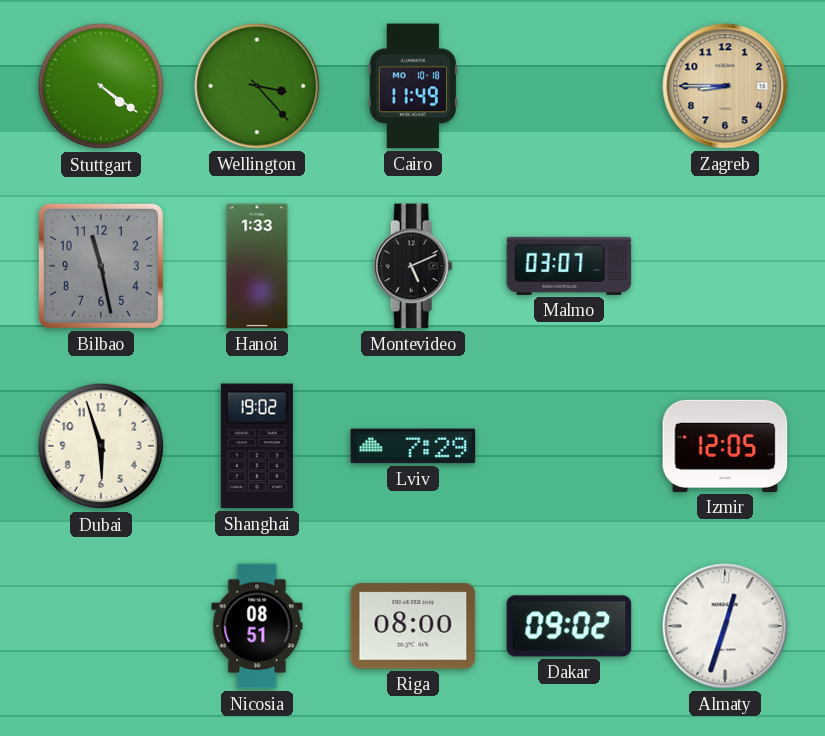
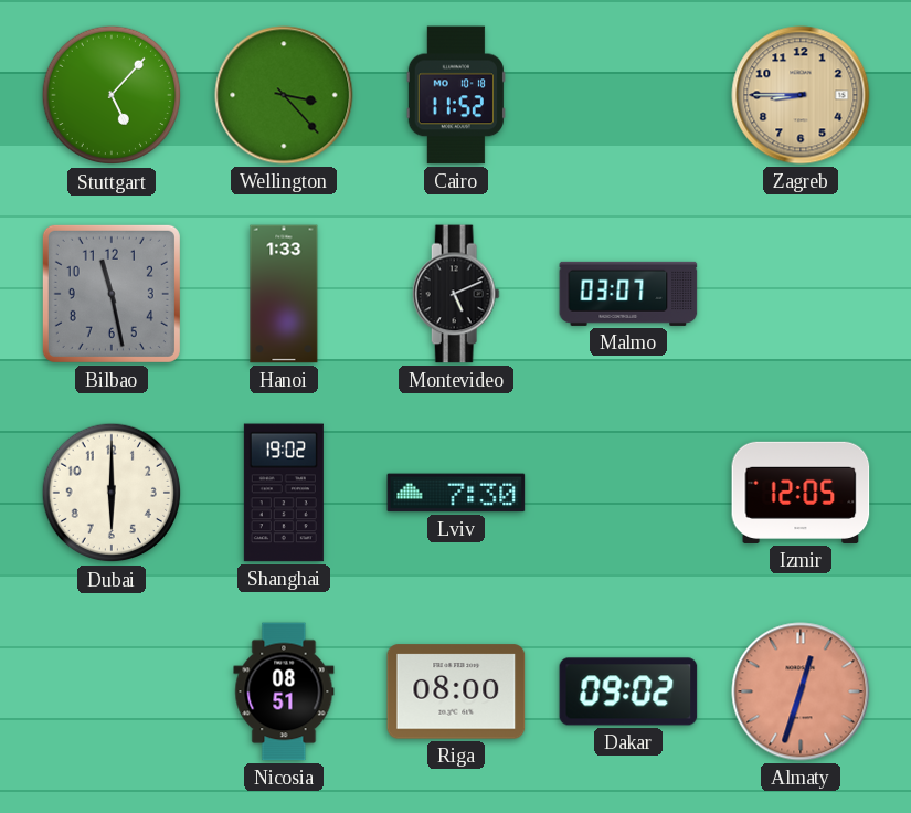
Stuttgart: 4:21 -> 5:07
Cairo: 11:49 -> 11:52
Dubai: 5:57 -> 6:00
Lviv: 7:29 -> 7:30
Almaty dial: white -> salmon
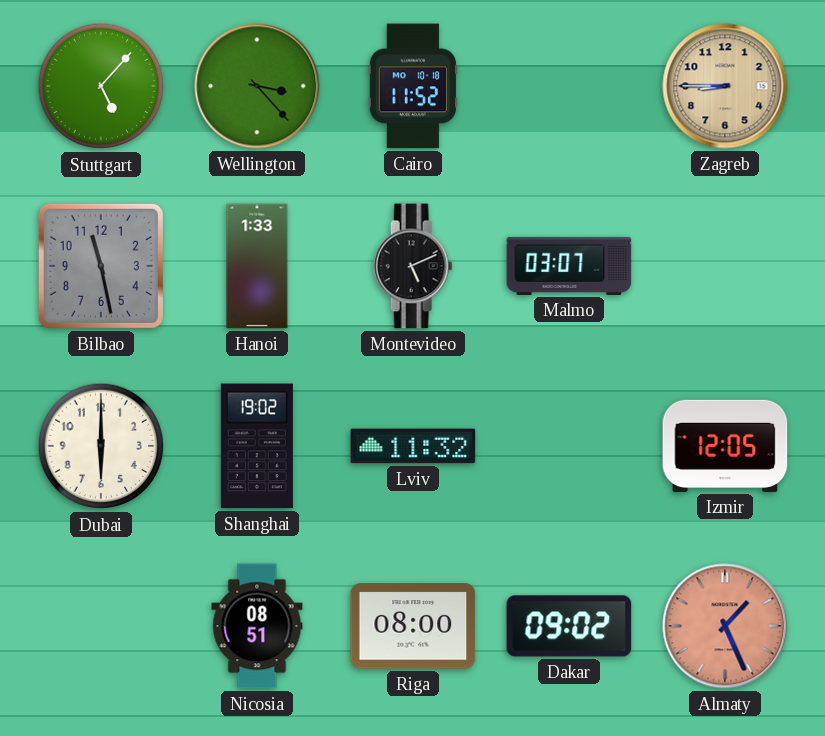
Lviv: 7:30 -> 11:32
Almaty: 12:33 -> 1:26
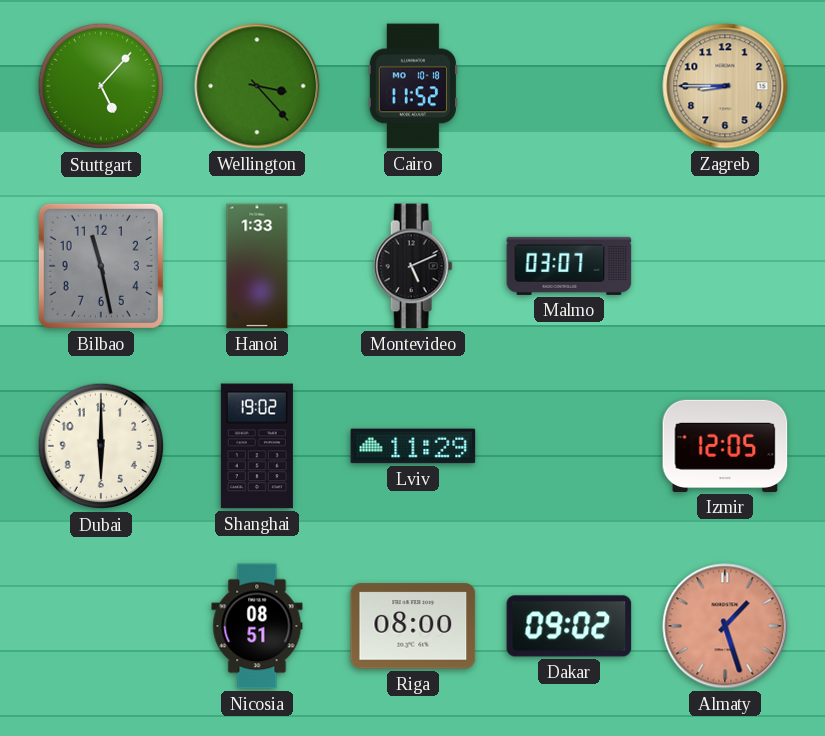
Lviv: 11:32 -> 11:29
Almaty: 1:26 -> 1:27
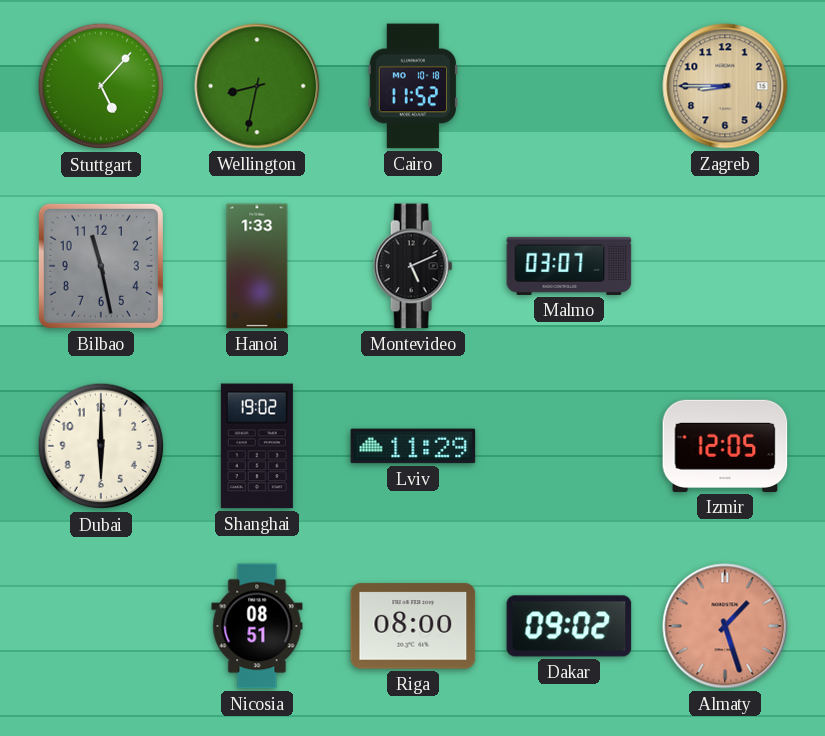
Wellington: 3:23 -> 8:32
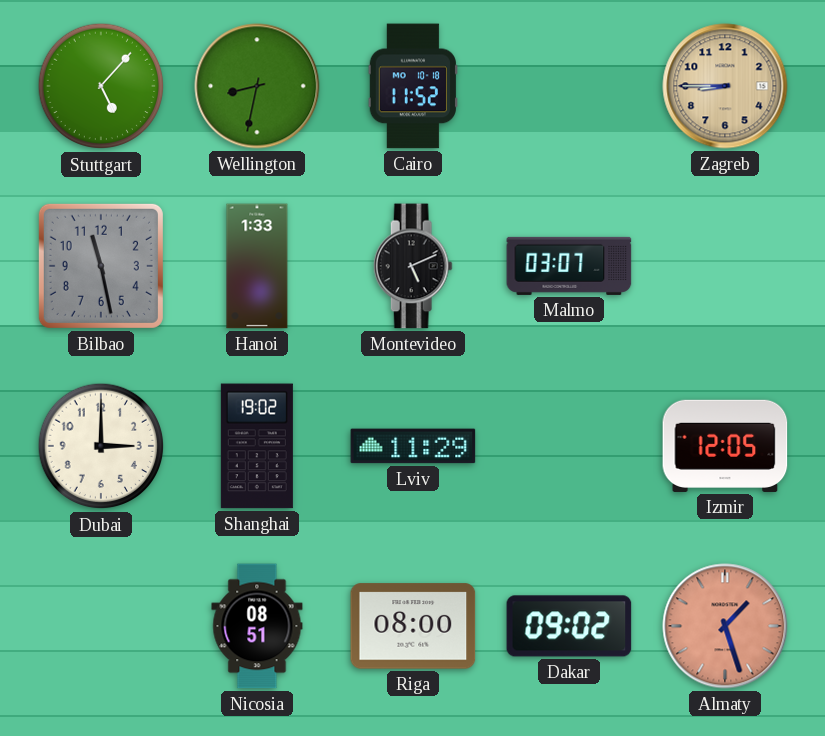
Dubai: 6:00 -> 3:00
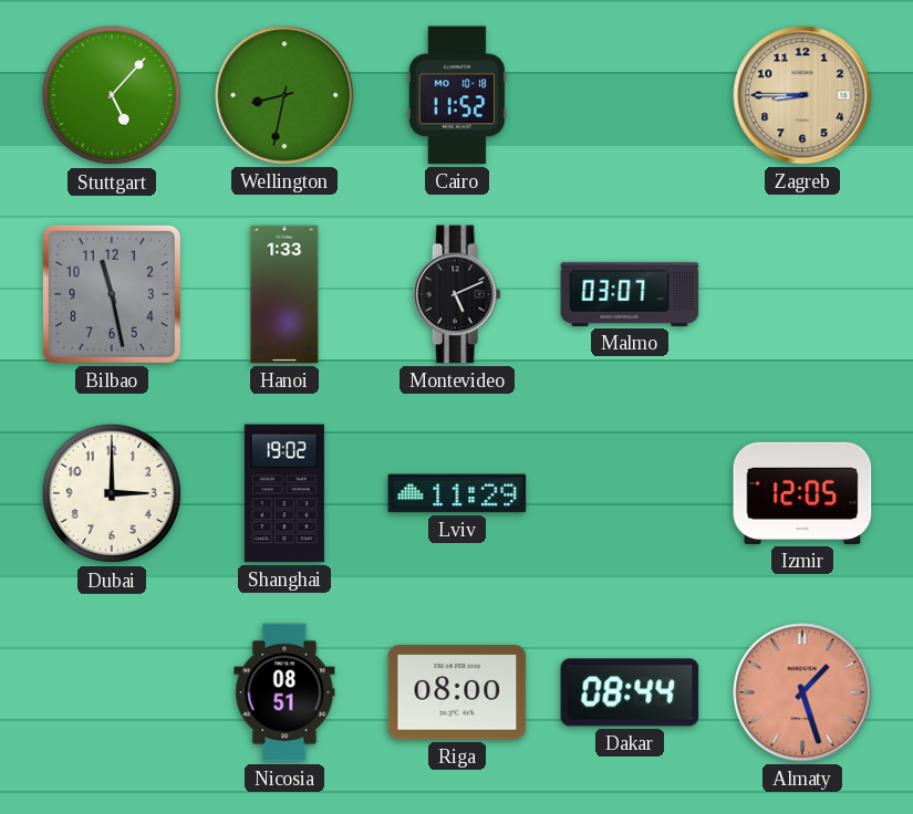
Dakar: 09:02 -> 08:44
